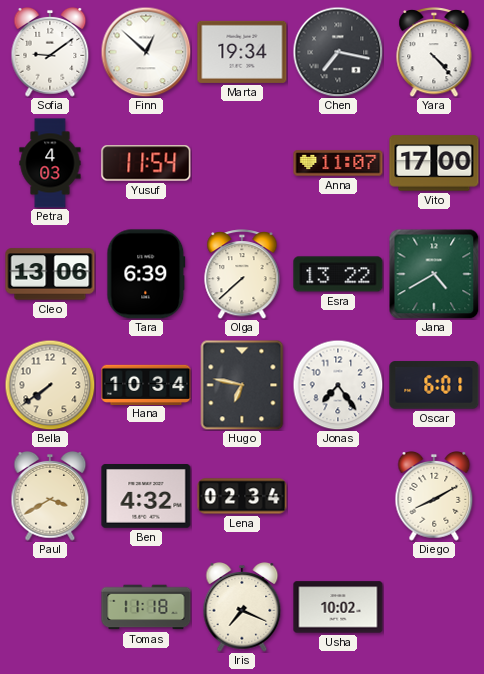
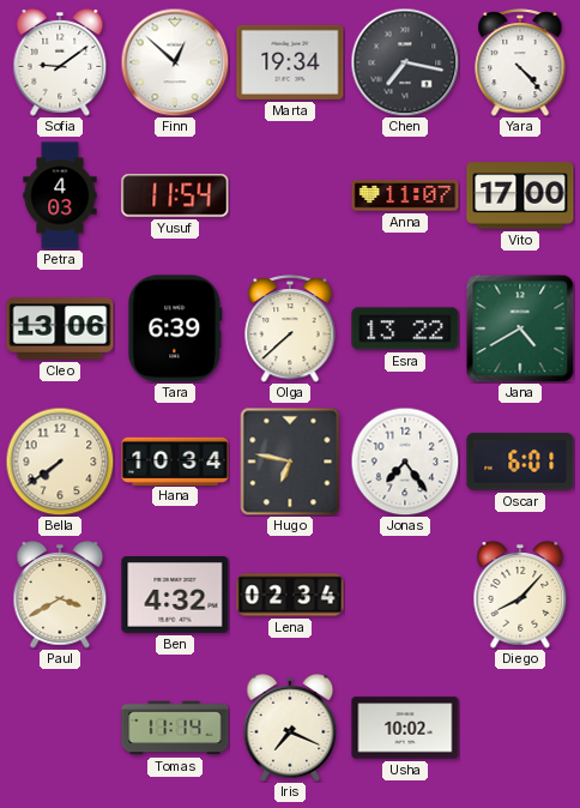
Diego: 8:10 -> 8:07
Tomas: 11:18 -> 11:14
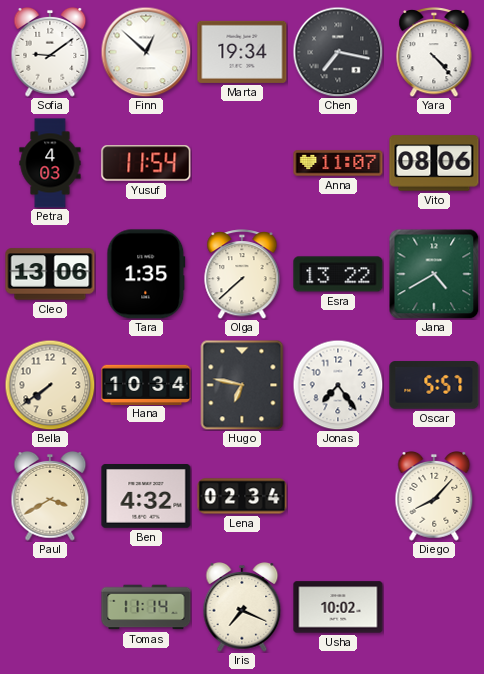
Vito: 17:00 -> 08:06
Tara: 6:39 -> 1:35
Oscar: 6:01 -> 5:57
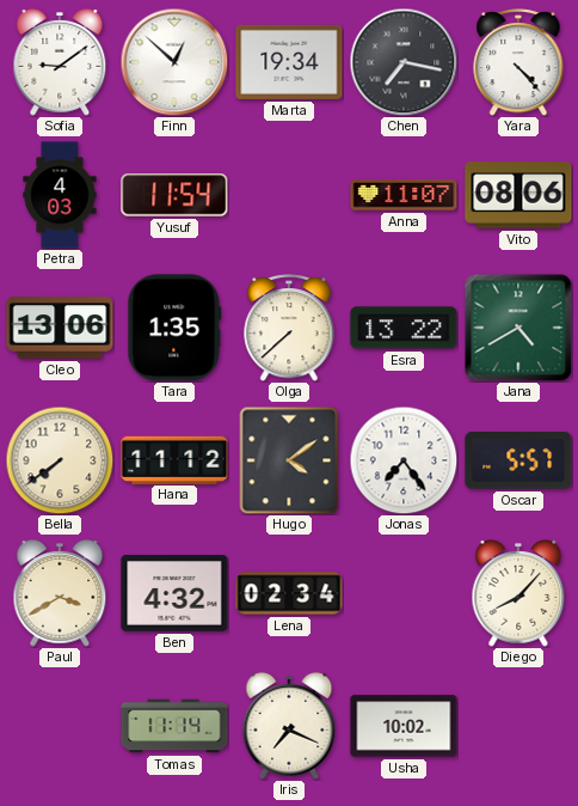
Hana: 10:34 -> 11:12
Hugo: 6:47 -> 4:09
